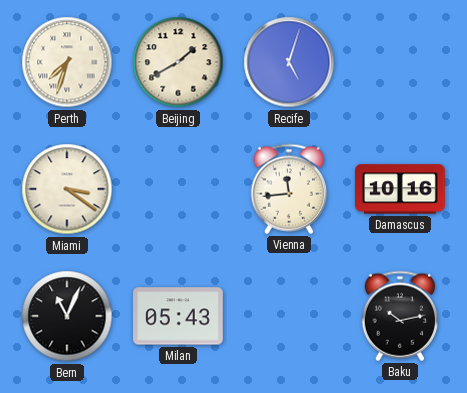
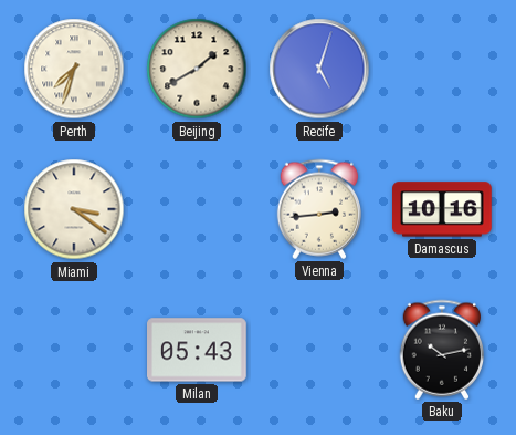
Vienna: 11:44 -> 2:44
Bern: 11:04 -> none
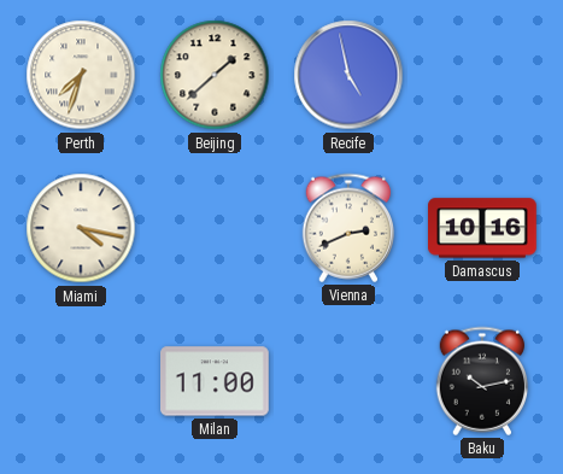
Beijing: 1:40 -> 1:38
Recife: 5:03 -> 4:58
Miami: 3:21 -> 4:17
Vienna: 2:44 -> 2:41
Milan: 05:43 -> 11:00
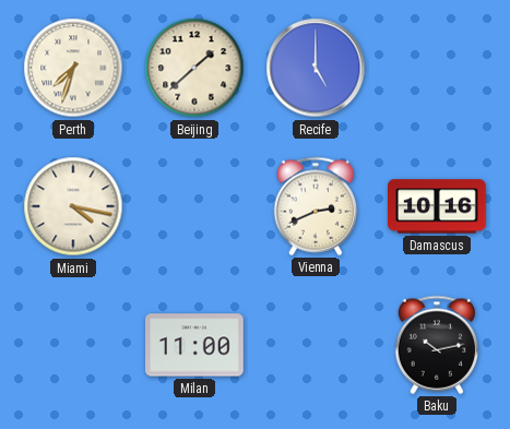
Recife: 4:58 -> 5:00
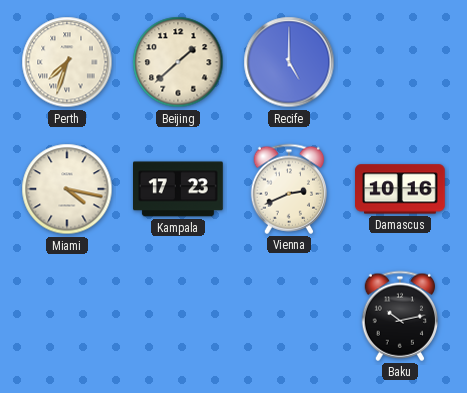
Kampala: none -> 17:23
Milan: 11:00 -> none
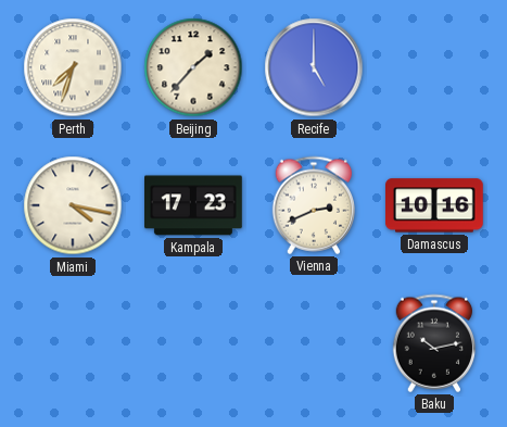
Beijing: 1:38 -> 1:37
